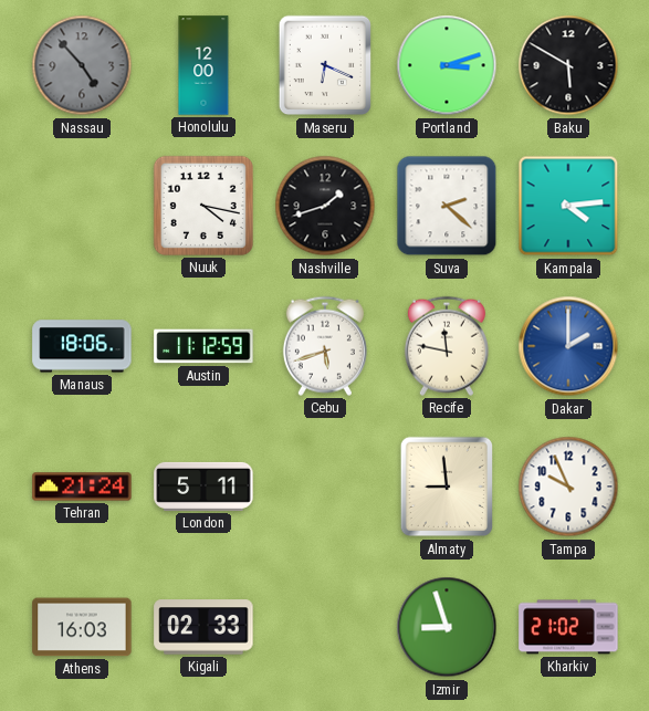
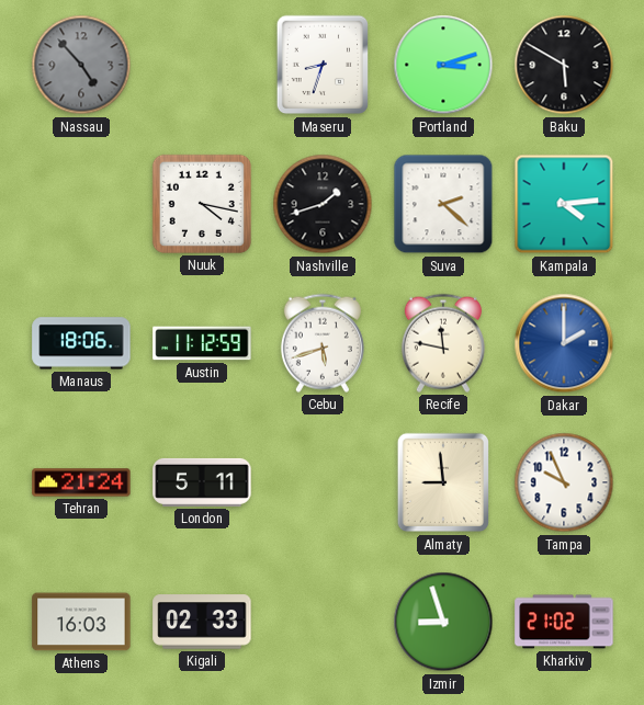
Honolulu: 12:00 -> none
Maseru: 6:19 -> 8:33
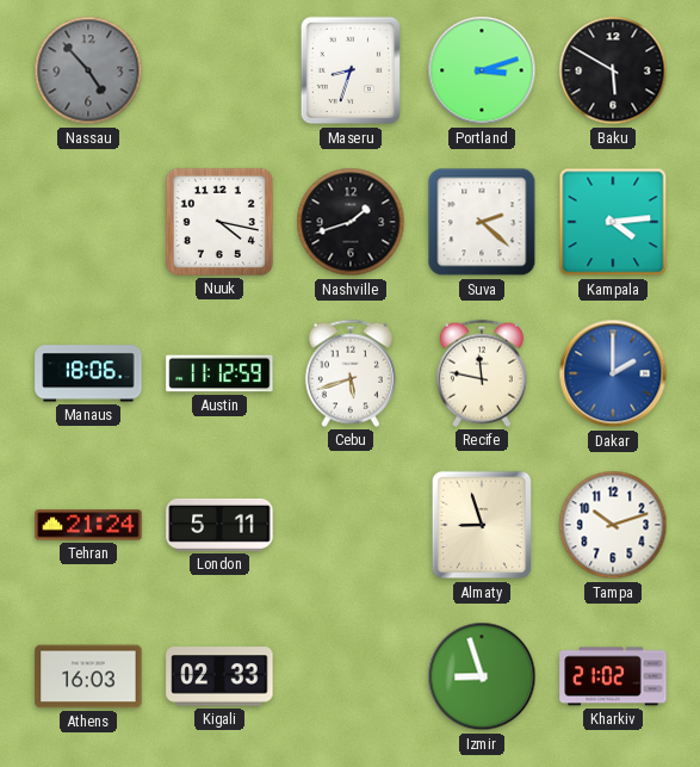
Almaty: 8:59 -> 8:57
Tampa: 9:56 -> 10:12
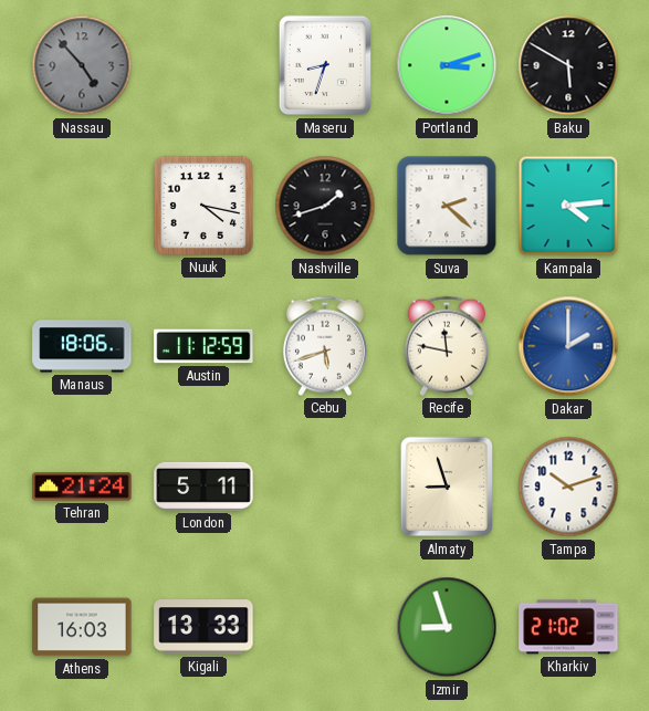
Kigali: 02:33 -> 13:33
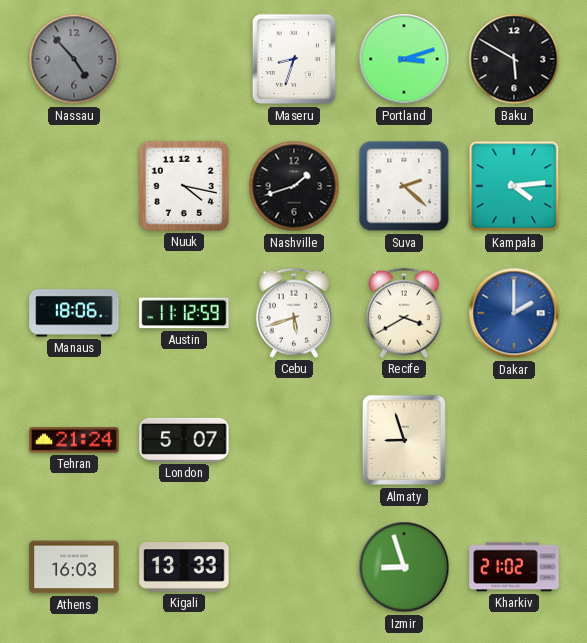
Recife: 11:47 -> 3:40
London: 5:11 -> 5:07
Tampa: 10:12 -> none
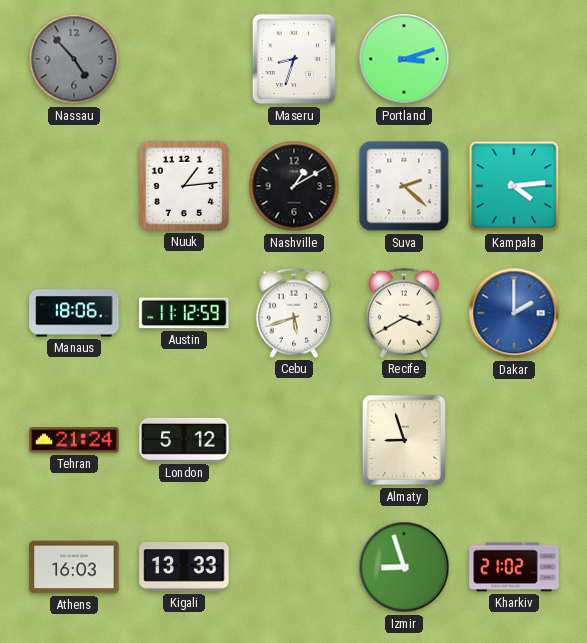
Baku: 5:50 -> none
Nuuk: 4:17 -> 1:14
Nashville: 1:42 -> 1:10
London: 5:07 -> 5:12
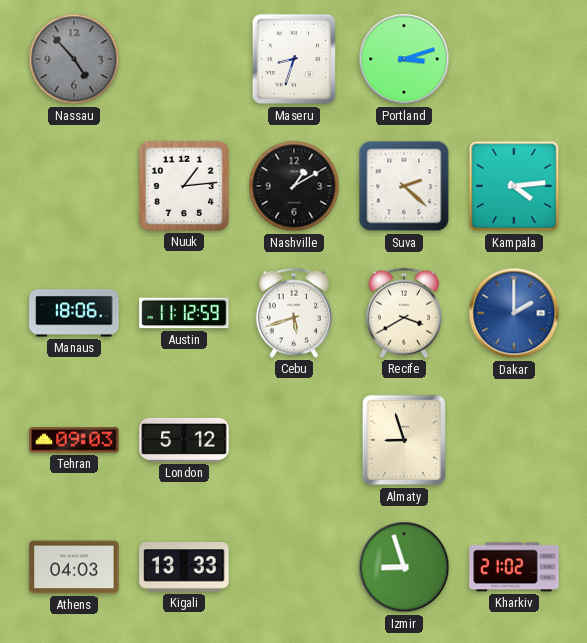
Tehran: 21:24 -> 09:03
Athens: 16:03 -> 04:03
